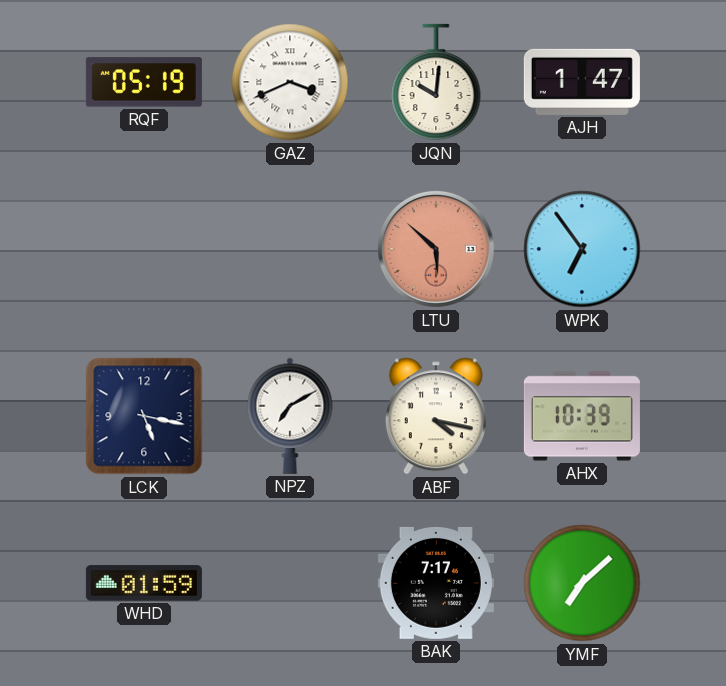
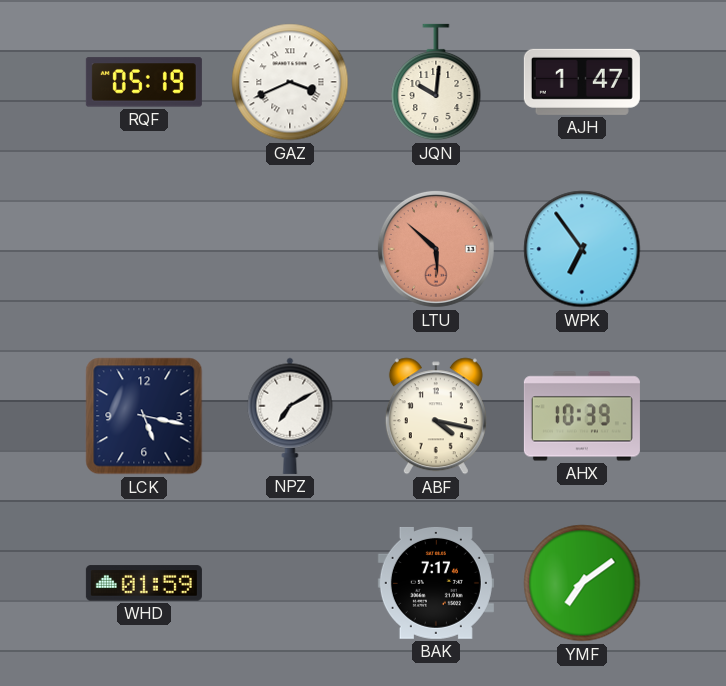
YMF: 7:08 -> 7:09
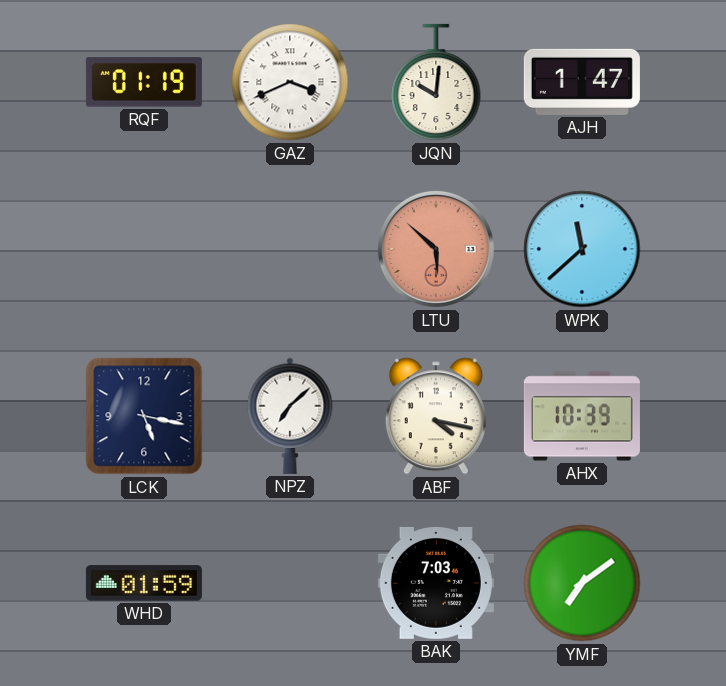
RQF: 05:19 -> 01:19
WPK: 6:54 -> 11:38
NPZ: 7:10 -> 7:08
BAK: 7:17 -> 7:03
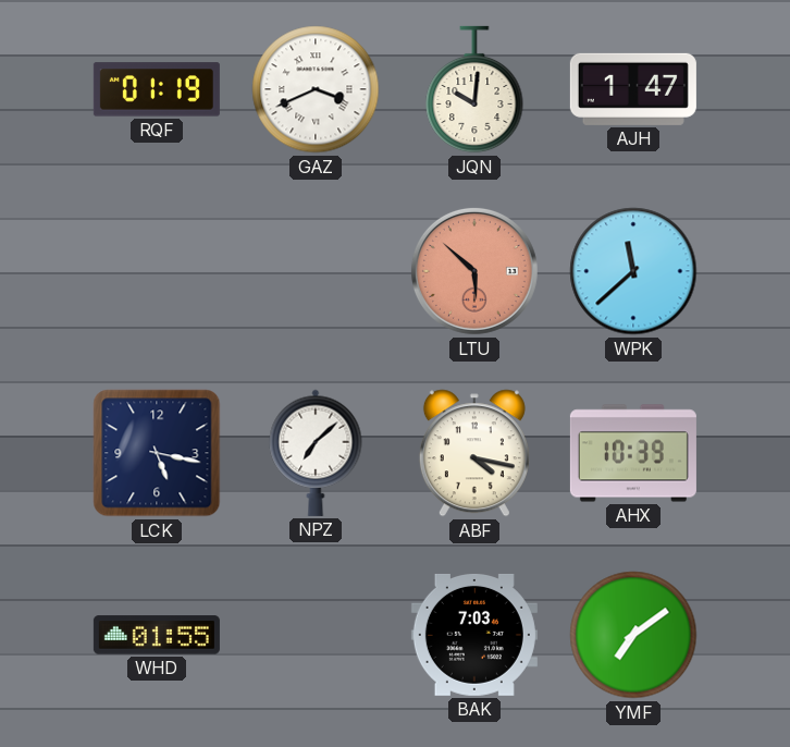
WHD: 01:59 -> 01:55
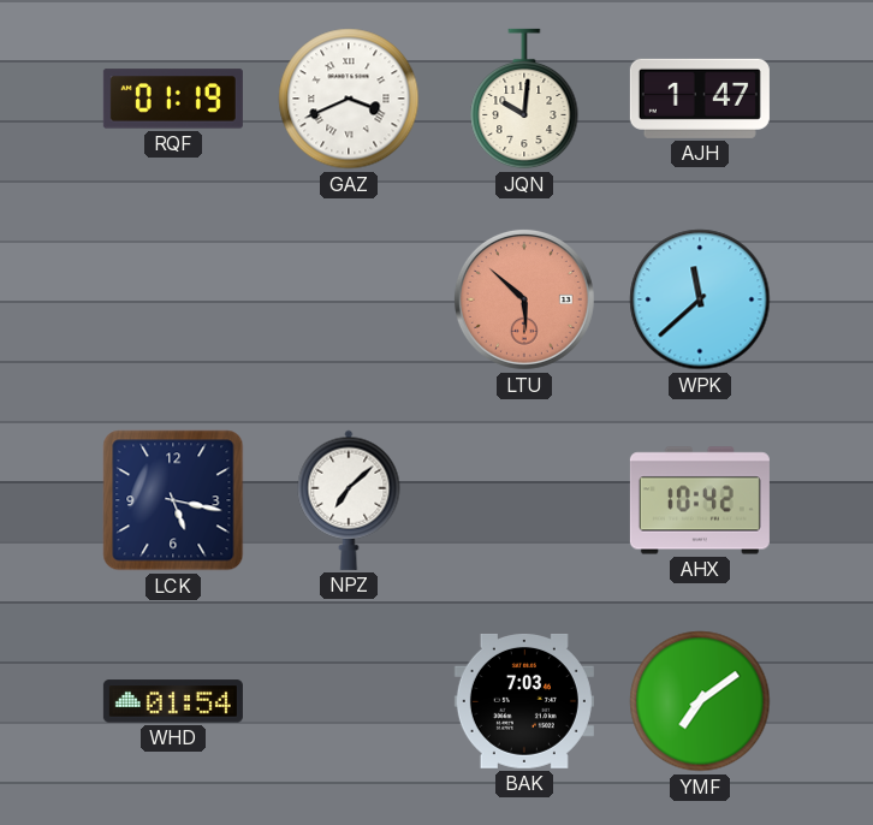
ABF: 4:17 -> none
AHX: 10:39 -> 10:42
WHD: 01:55 -> 01:54
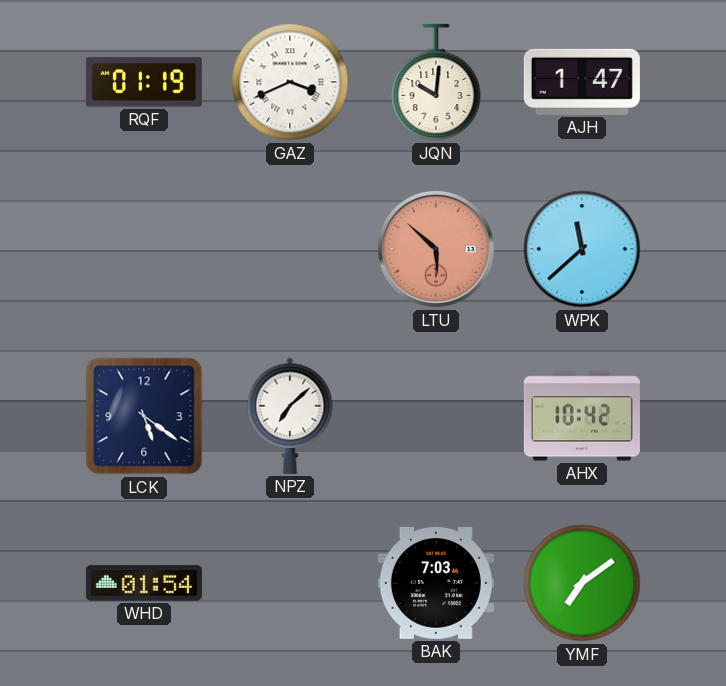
LCK: 5:17 -> 5:21
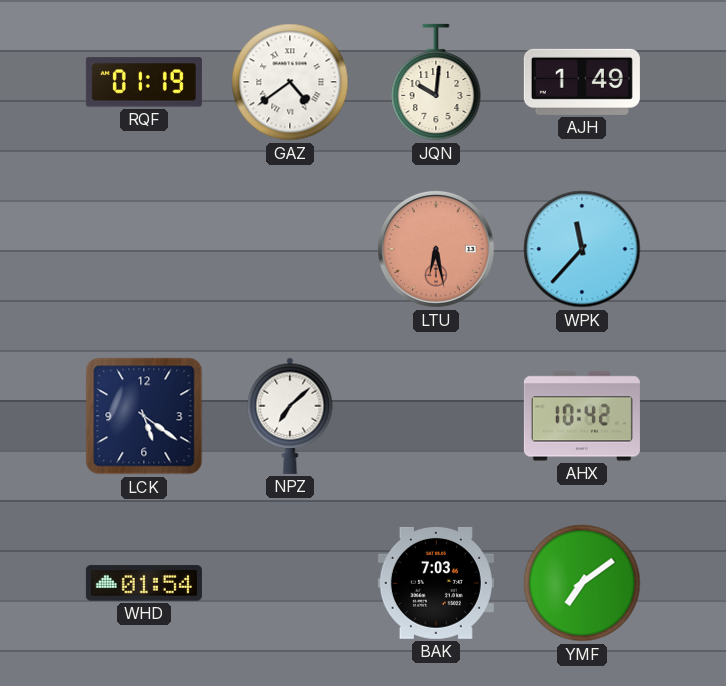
GAZ: 3:41 -> 4:39
AJH: 1:47 -> 1:49
LTU: 5:52 -> 6:28
WPK: 11:38 -> 11:37
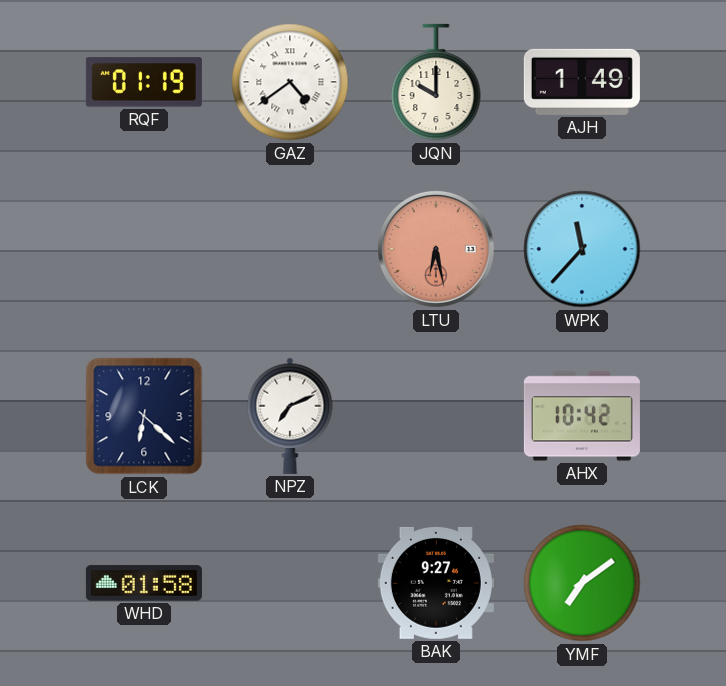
JQN: 10:01 -> 10:00
LCK: 5:21 -> 6:22
NPZ: 7:08 -> 7:11
WHD: 01:54 -> 01:58
BAK: 7:03 -> 9:27
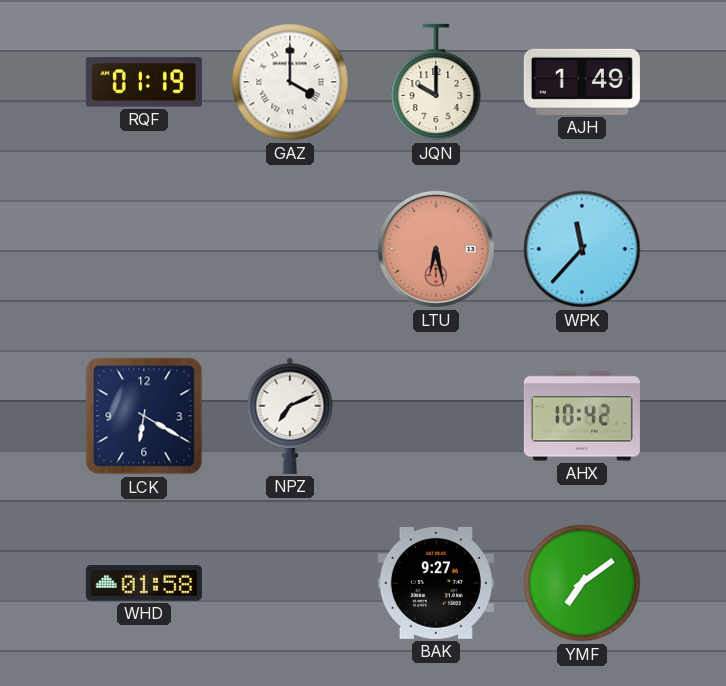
GAZ: 4:39 -> 4:00
LCK: 6:22 -> 6:20
